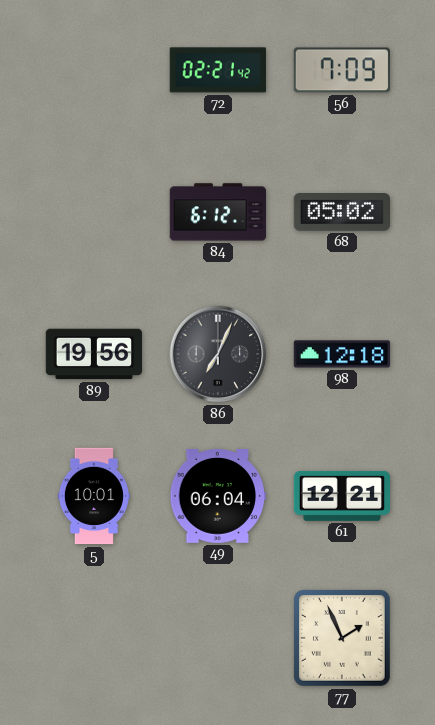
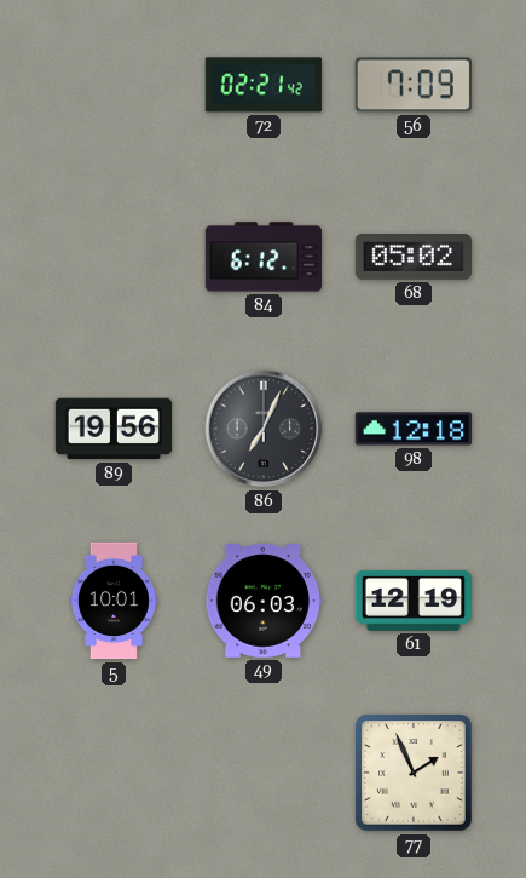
49: 06:04 -> 06:03
61: 12:21 -> 12:19
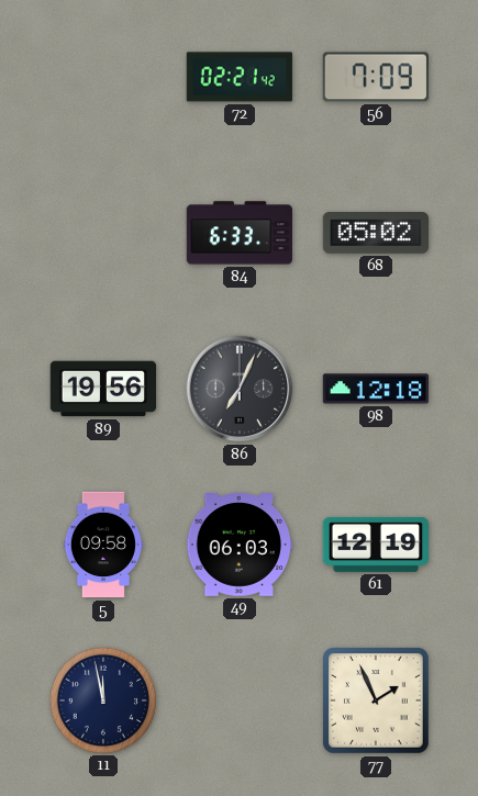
84: 6:12 -> 6:33
5: 10:01 -> 09:58
11: none -> 11:58
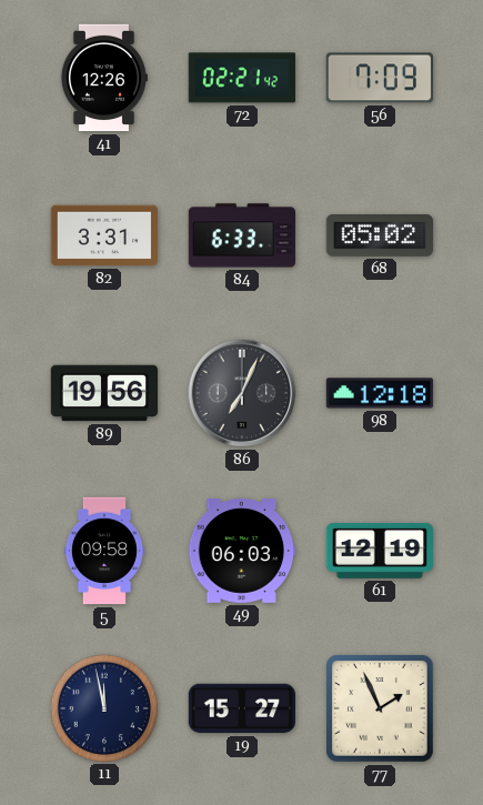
41: none -> 12:26
82: none -> 3:31
19: none -> 15:27
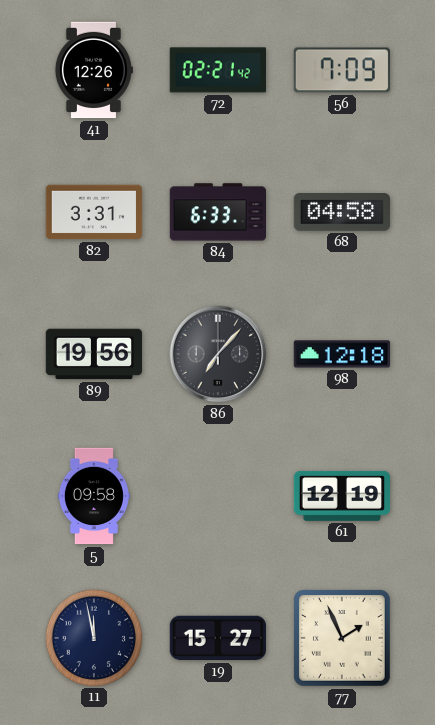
68: 05:02 -> 04:58
86: 7:04 -> 7:07
49: 06:03 -> none
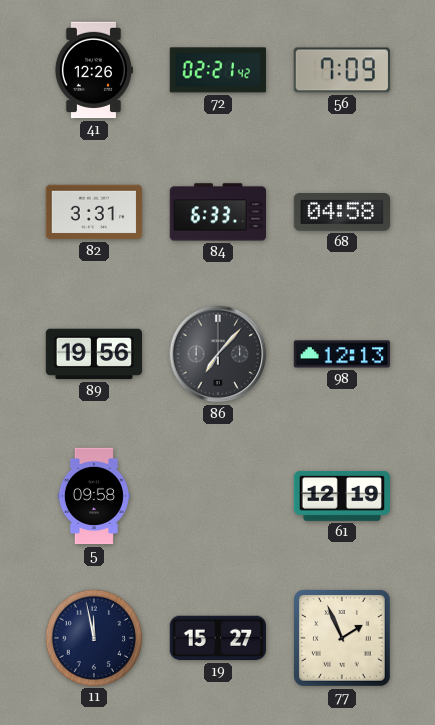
98: 12:18 -> 12:13
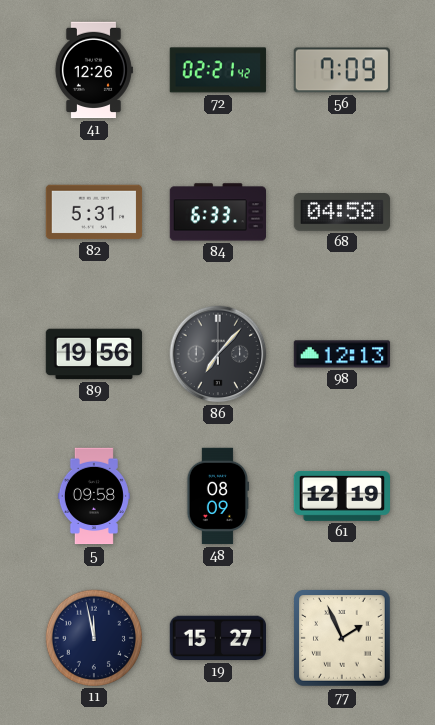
82: 3:31 -> 5:31
48: none -> 08:09
